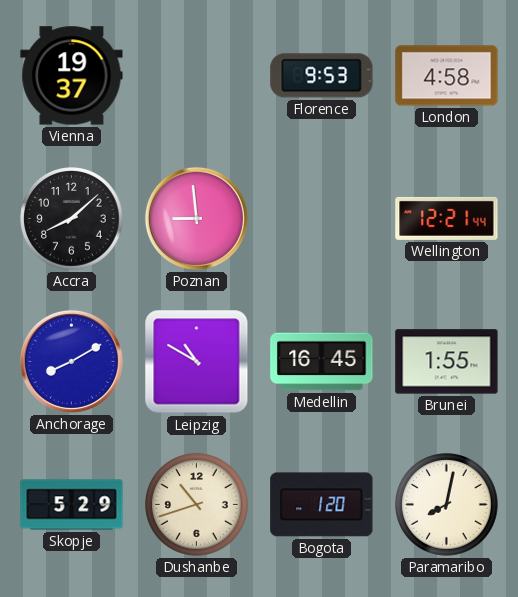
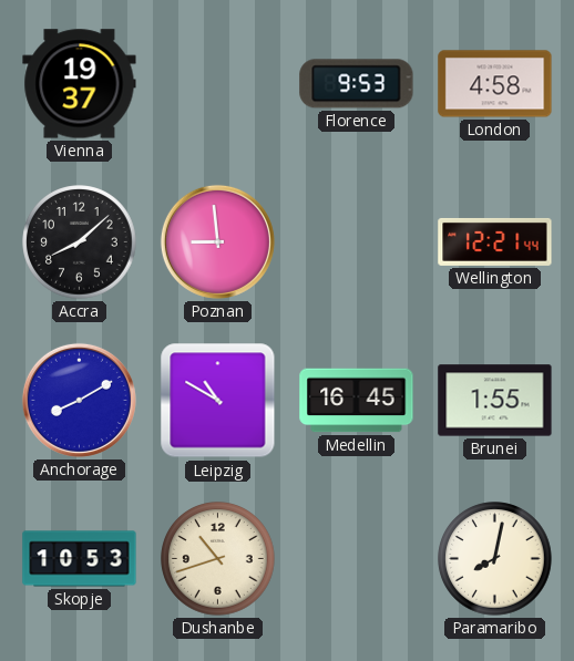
Skopje: 5:29 -> 10:53
Bogota: 1:20 -> none
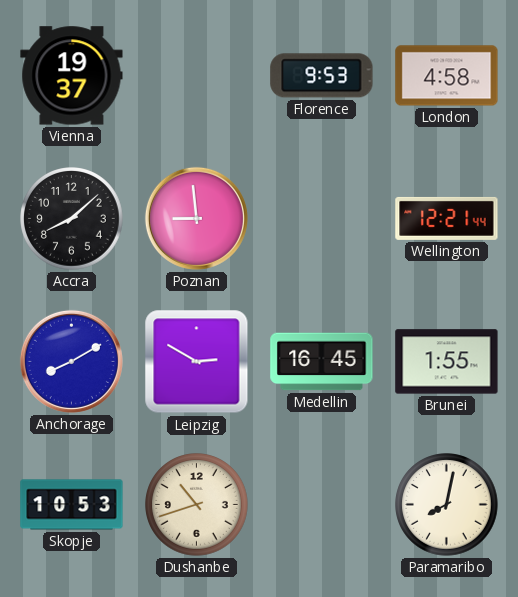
Leipzig: 10:50 -> 2:50
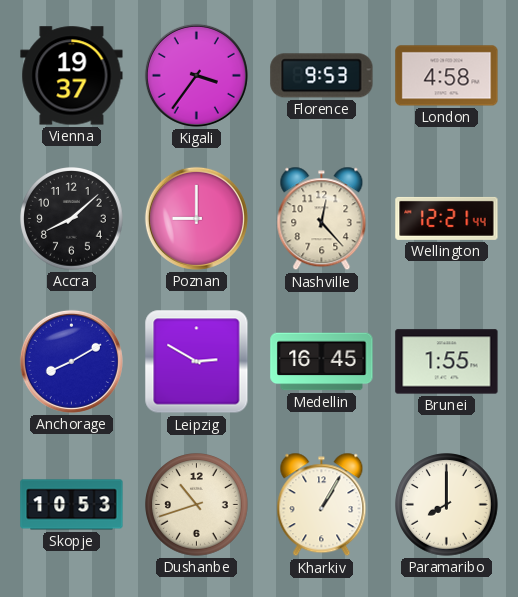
Kigali: none -> 3:36
Poznan: 8:59 -> 9:00
Nashville: none -> 12:23
Kharkiv: none -> 1:05
Paramaribo: 8:02 -> 8:00
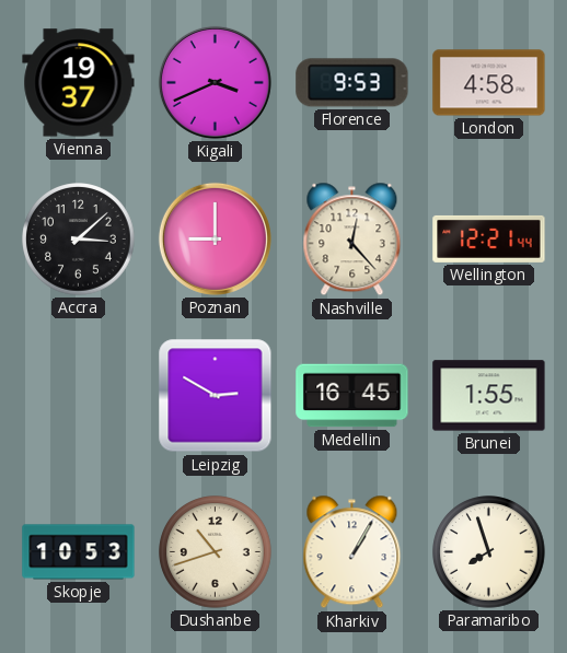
Kigali: 3:36 -> 3:41
Accra: 8:08 -> 3:08
Anchorage: 8:10 -> none
Paramaribo: 8:00 -> 7:57
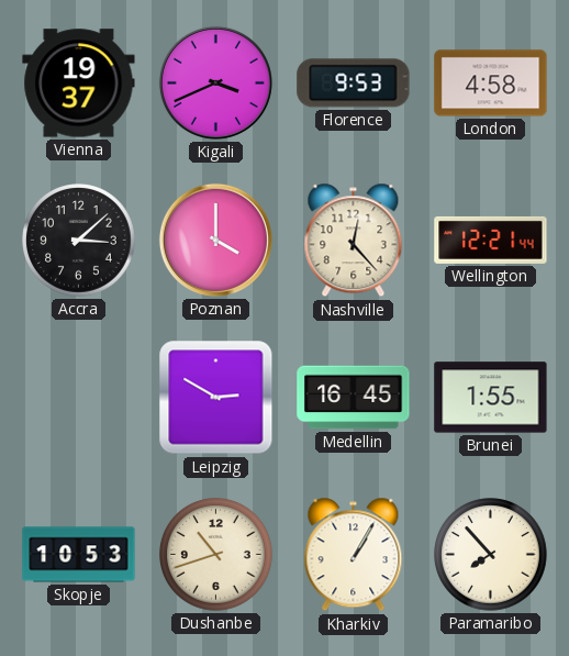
Poznan: 9:00 -> 4:00
Paramaribo: 7:57 -> 7:53
